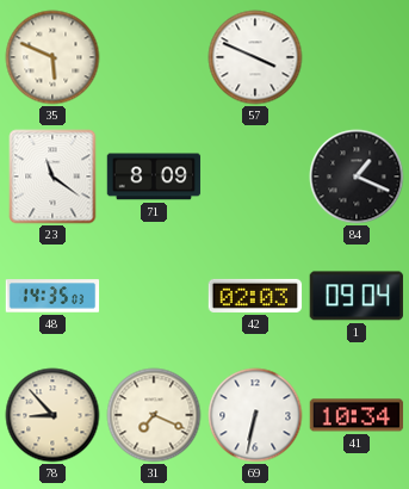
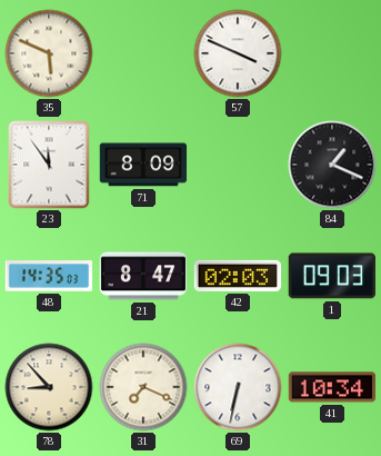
23: 11:21 -> 11:54
21: none -> 8:47
1: 09:04 -> 09:03
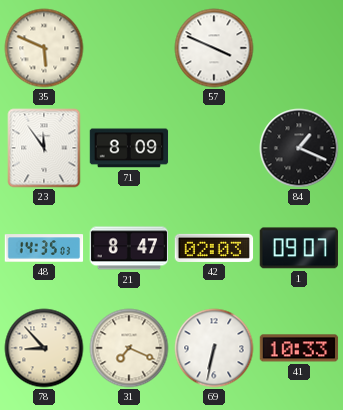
1: 09:03 -> 09:07
41: 10:34 -> 10:33
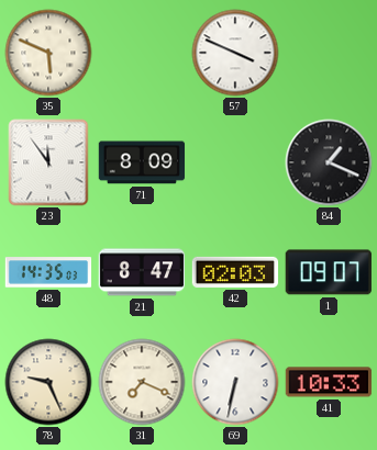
78: 8:53 -> 9:26
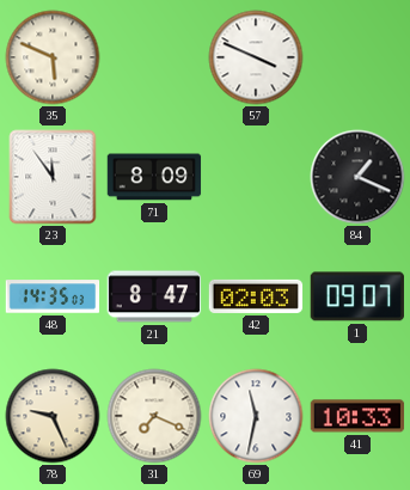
69: 6:32 -> 11:32
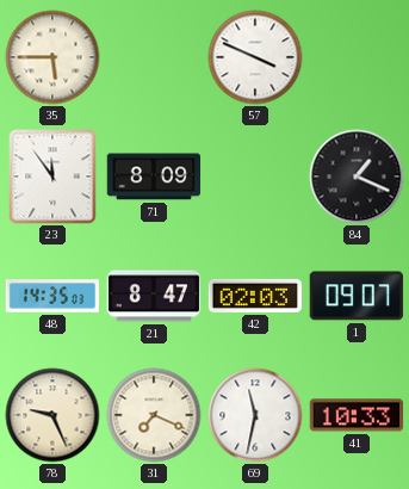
35: 5:49 -> 5:45
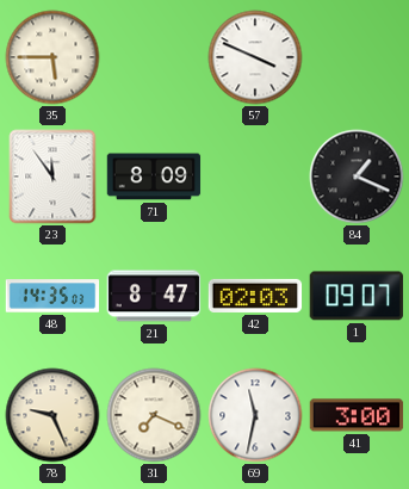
41: 10:33 -> 3:00
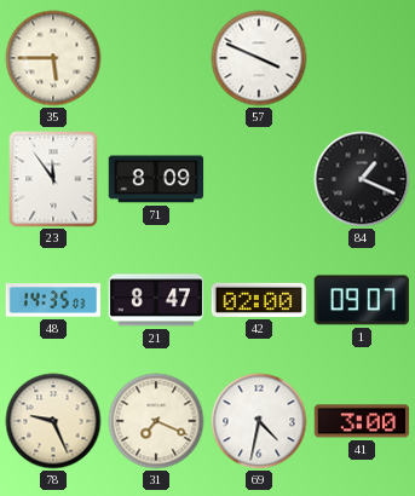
42: 02:03 -> 02:00
69: 11:32 -> 4:32
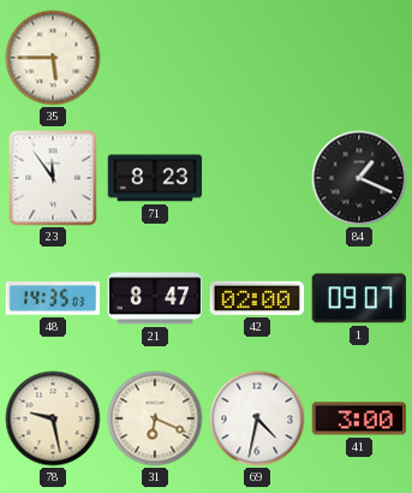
57: 3:49 -> none
71: 8:09 -> 8:23
78: 9:26 -> 9:28
31: 7:19 -> 6:19
